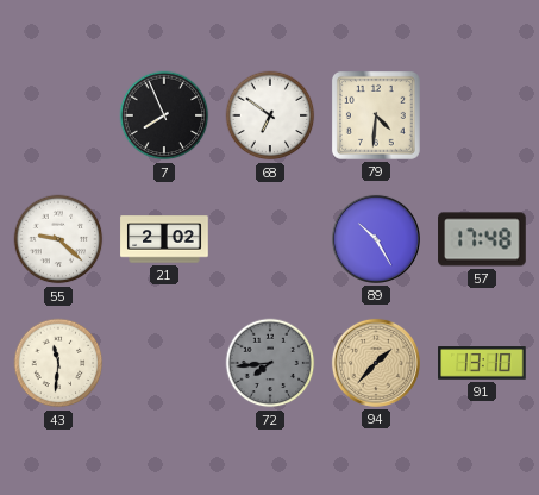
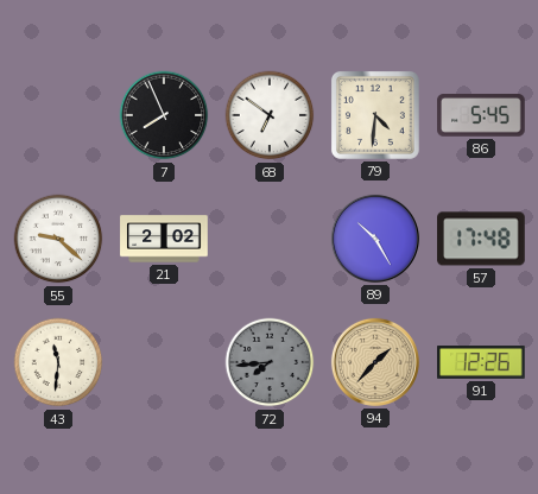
86: none -> 5:45
91: 13:10 -> 12:26
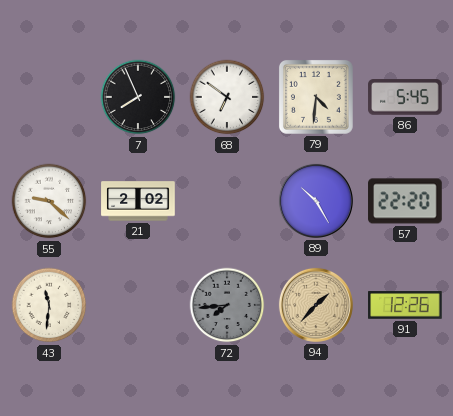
57: 17:48 -> 22:20
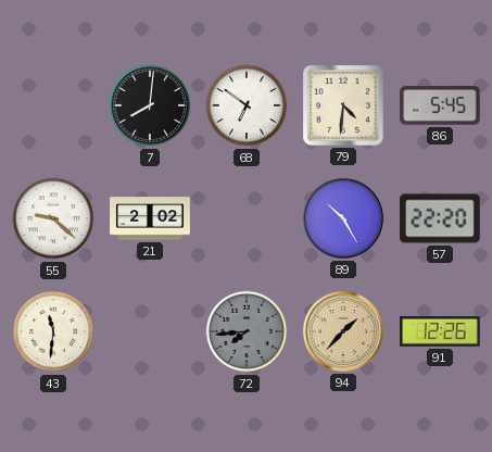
7: 7:56 -> 8:01
